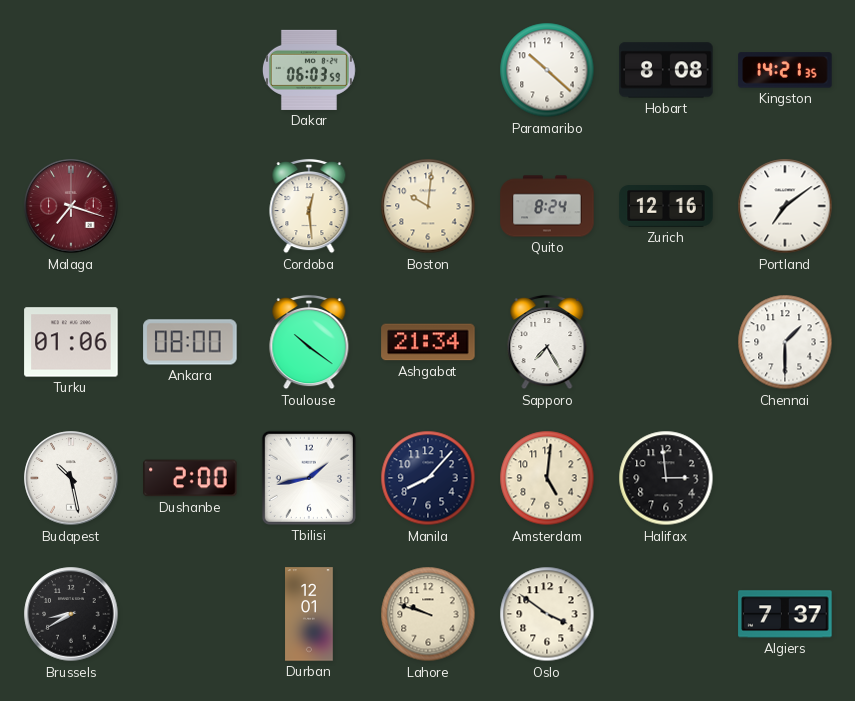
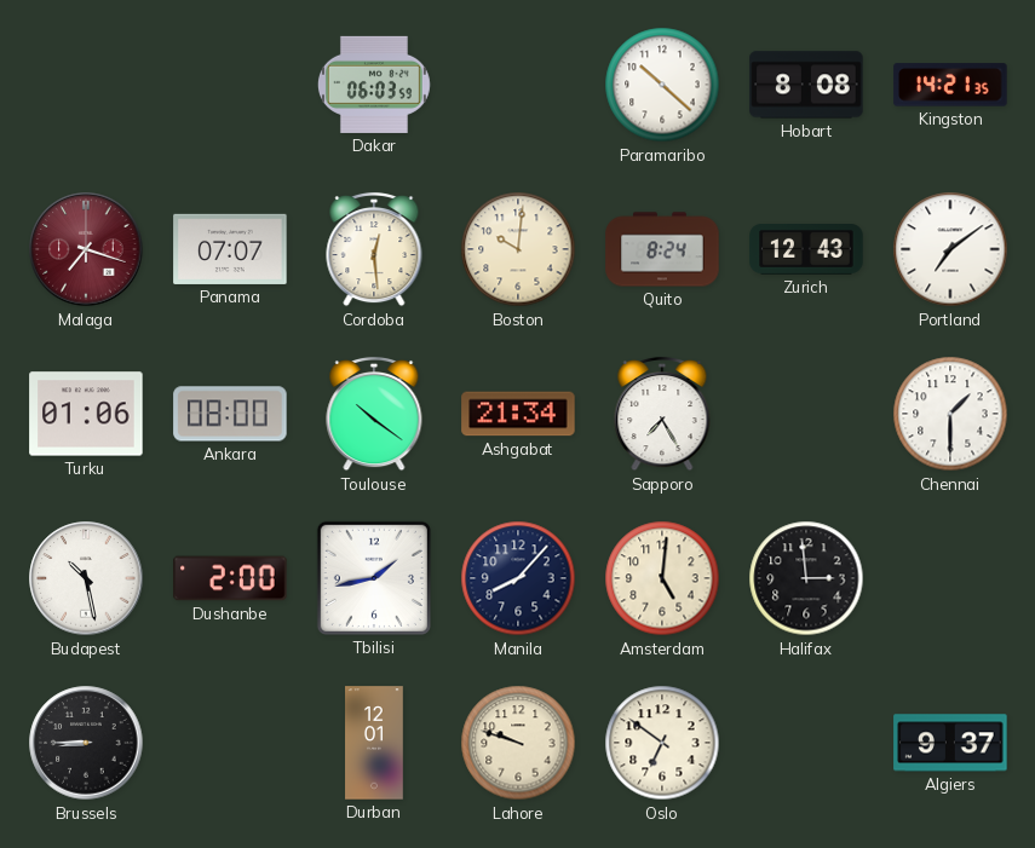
Panama: none -> 07:07
Zurich: 12:16 -> 12:43
Brussels: 8:40 -> 8:45
Oslo: 3:51 -> 6:51
Algiers: 7:37 -> 9:37
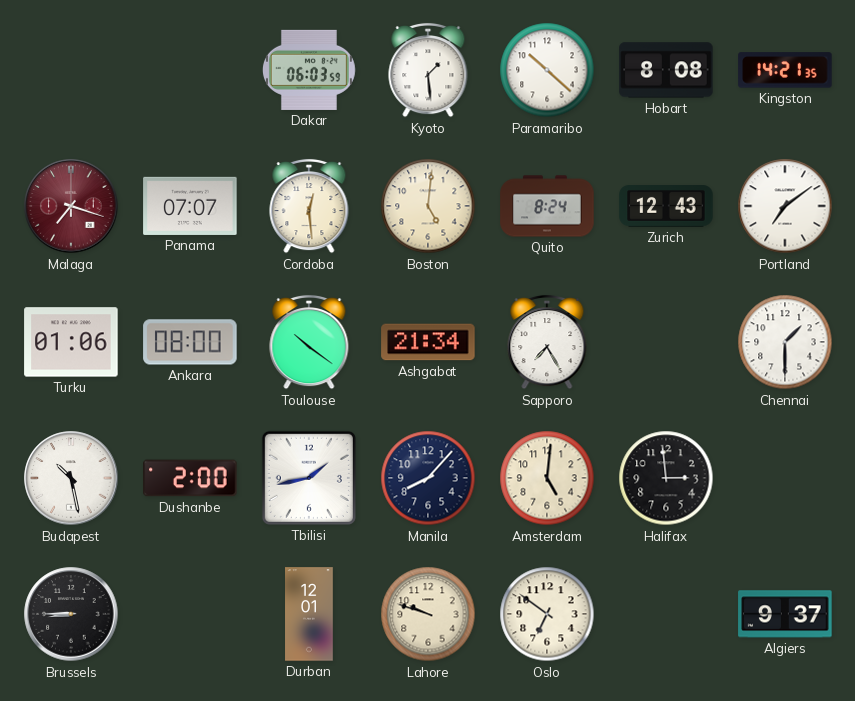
Kyoto: none -> 1:29
Boston: 10:01 -> 5:01
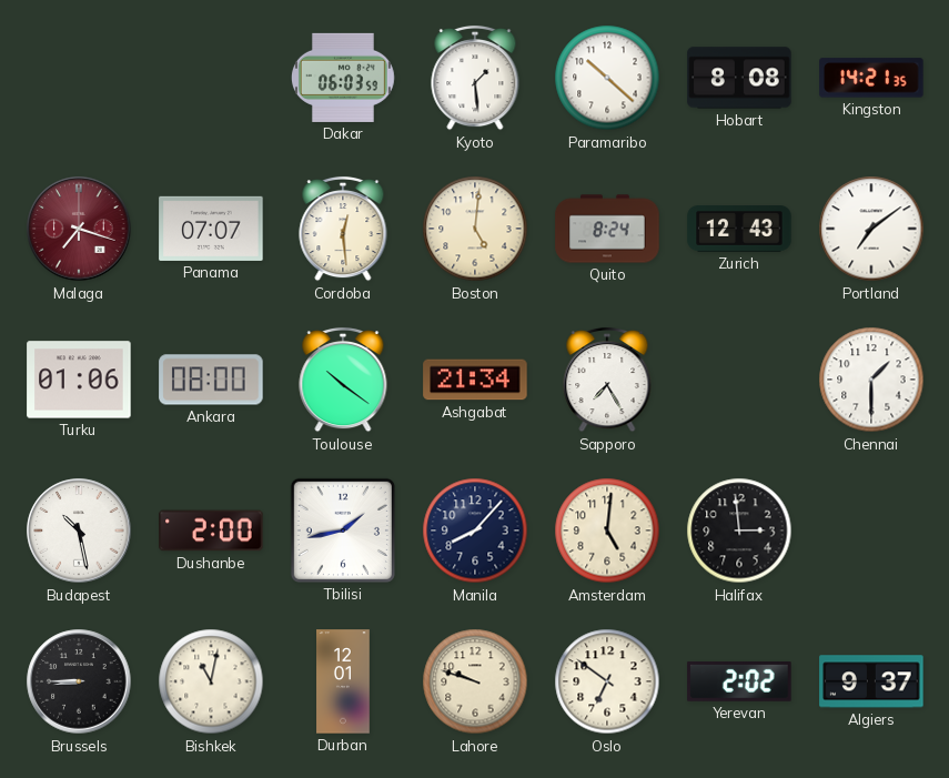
Bishkek: none -> 11:02
Yerevan: none -> 2:02
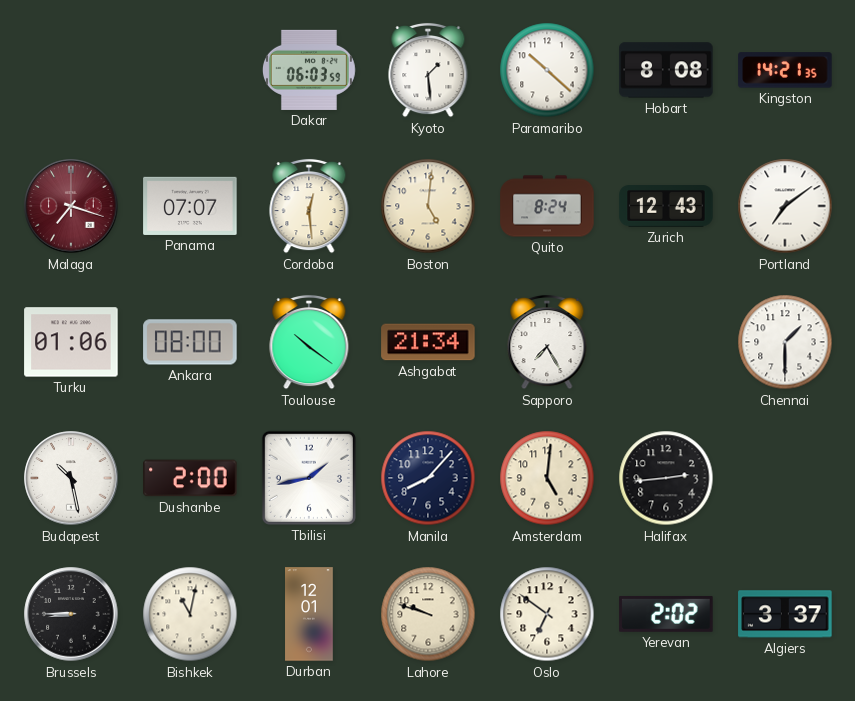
Halifax: 2:59 -> 2:44
Algiers: 9:37 -> 3:37
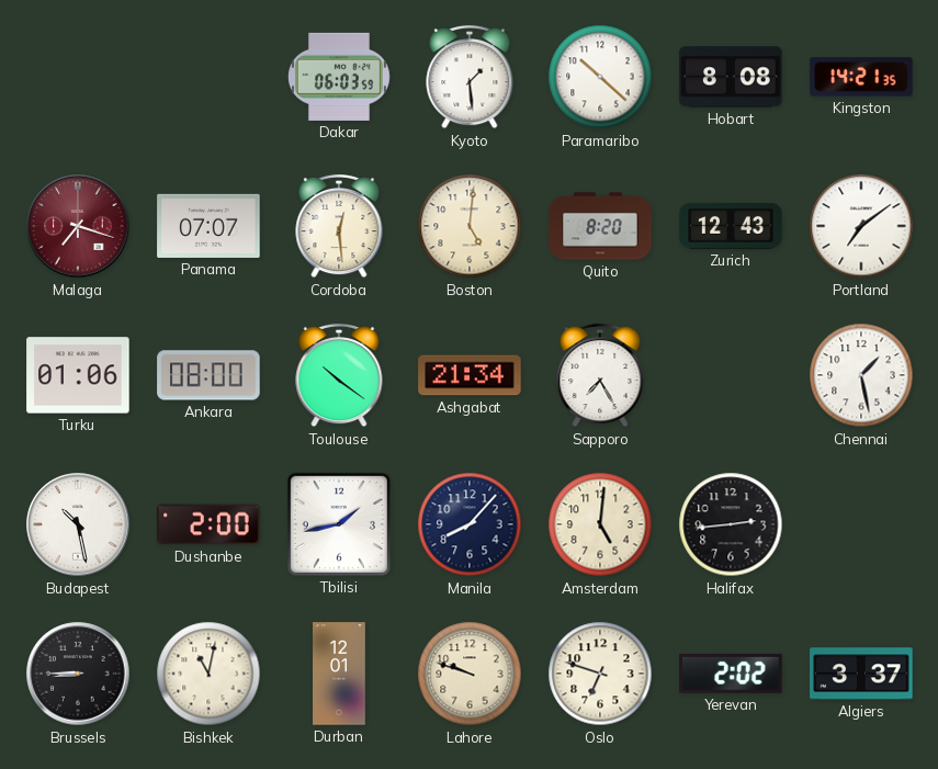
Quito: 8:24 -> 8:20
Chennai: 1:30 -> 1:28
Oslo: 6:51 -> 6:48
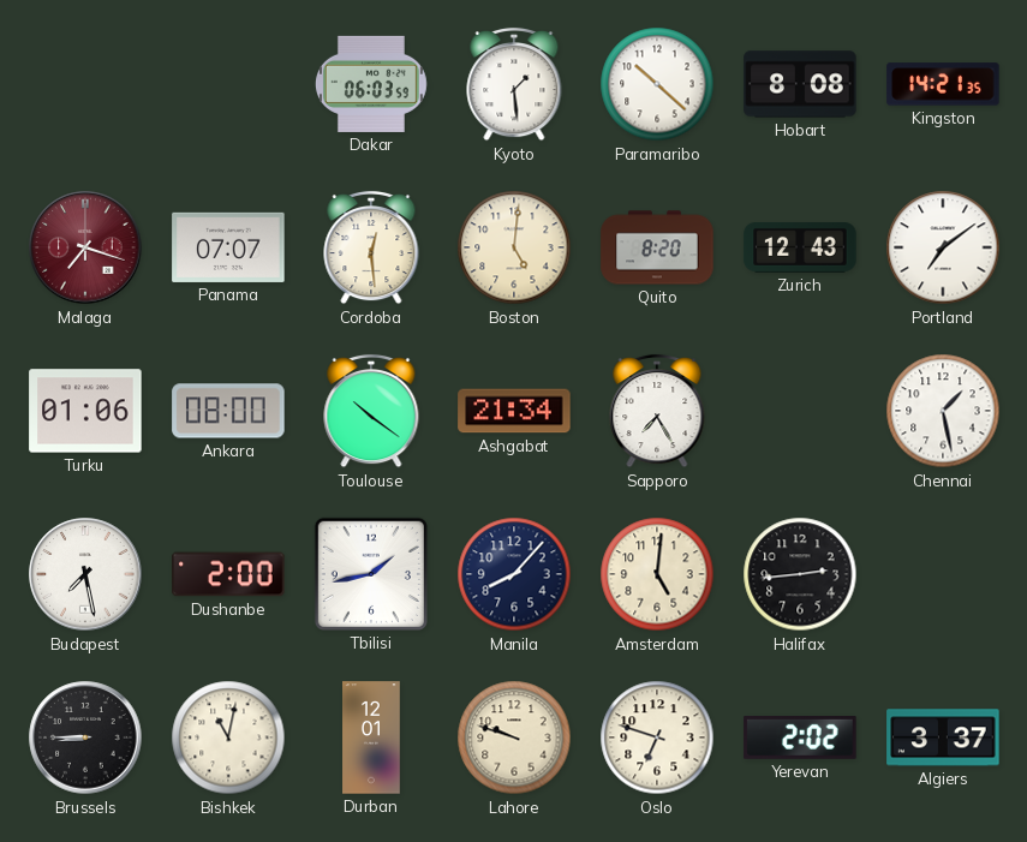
Budapest: 10:28 -> 7:28
